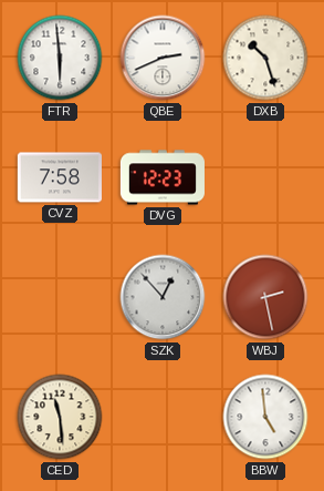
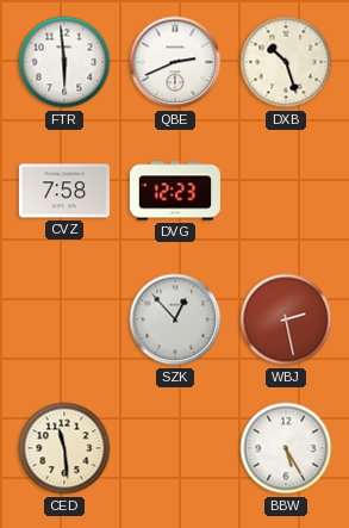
BBW: 4:59 -> 5:25
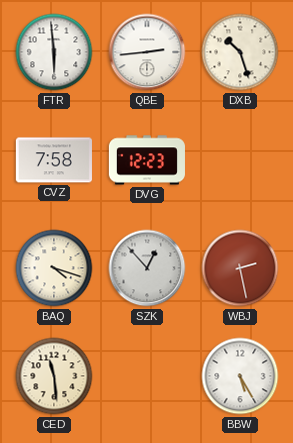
QBE: 2:41 -> 2:44
BAQ: none -> 4:18
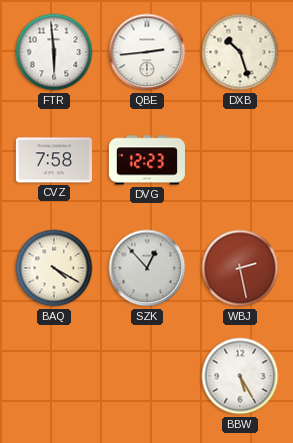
BAQ: 4:18 -> 4:20
CED: 11:29 -> none
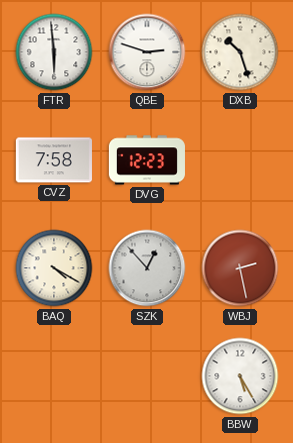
QBE: 2:44 -> 2:48
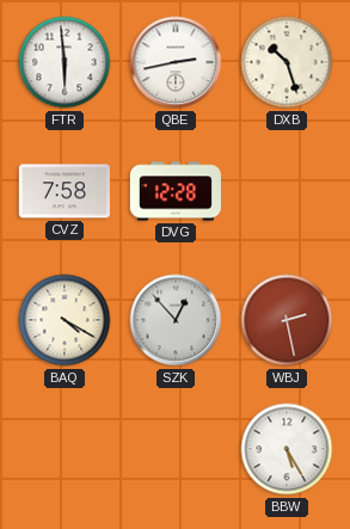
QBE: 2:48 -> 2:43
DVG: 12:23 -> 12:28
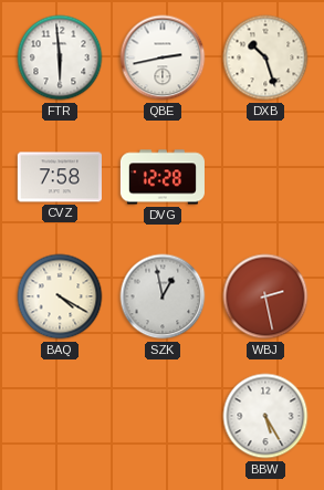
SZK: 12:53 -> 12:58
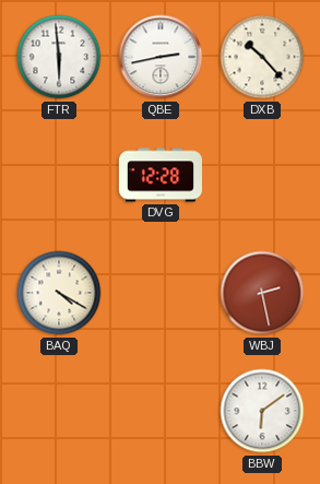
DXB: 10:27 -> 10:23
CVZ: 7:58 -> none
SZK: 12:58 -> none
BBW: 5:25 -> 6:09
